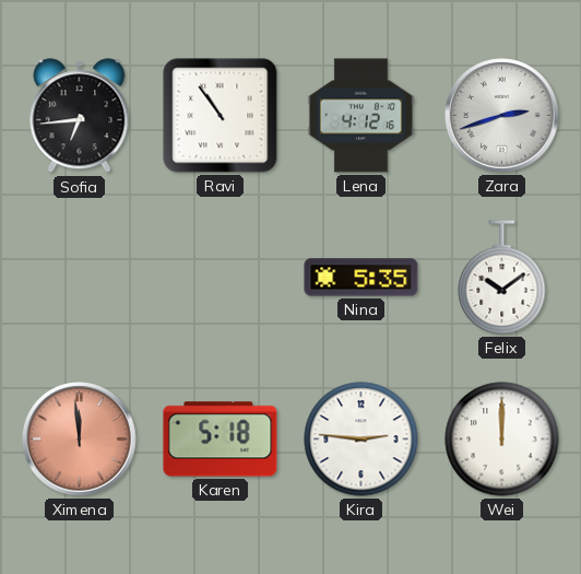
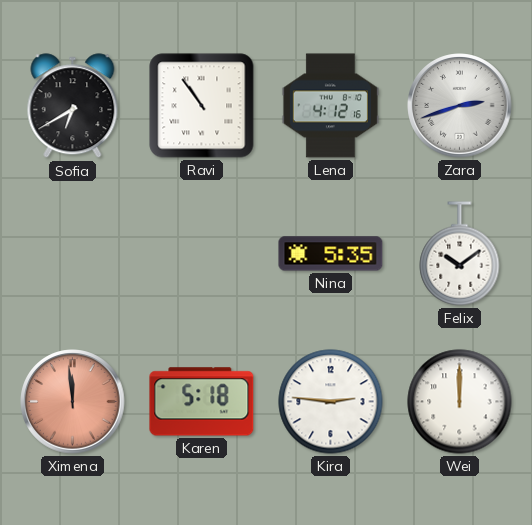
Sofia: 6:44 -> 6:40
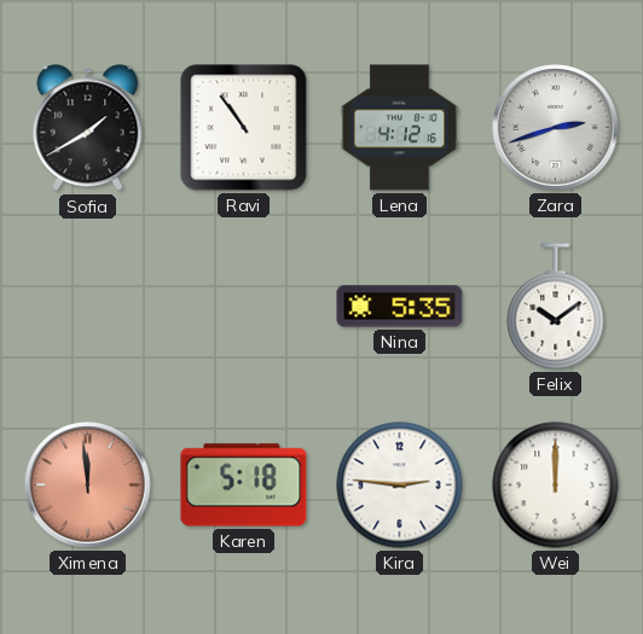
Sofia: 6:40 -> 1:40
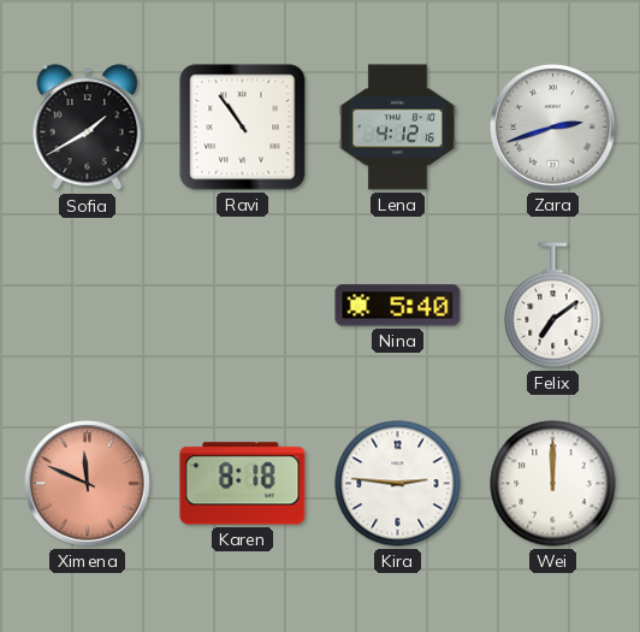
Nina: 5:35 -> 5:40
Felix: 10:09 -> 7:09
Ximena: 11:59 -> 11:49
Karen: 5:18 -> 8:18
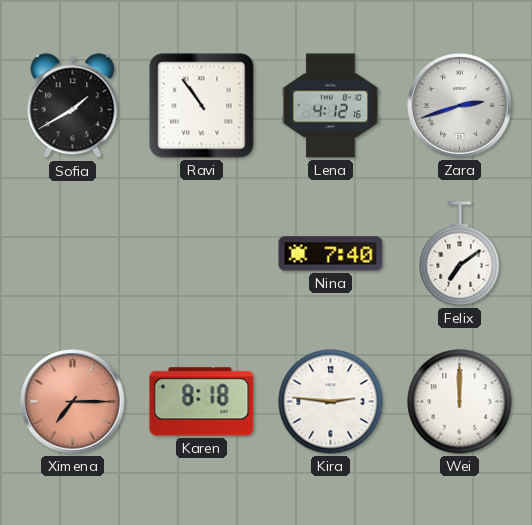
Nina: 5:40 -> 7:40
Ximena: 11:49 -> 7:15
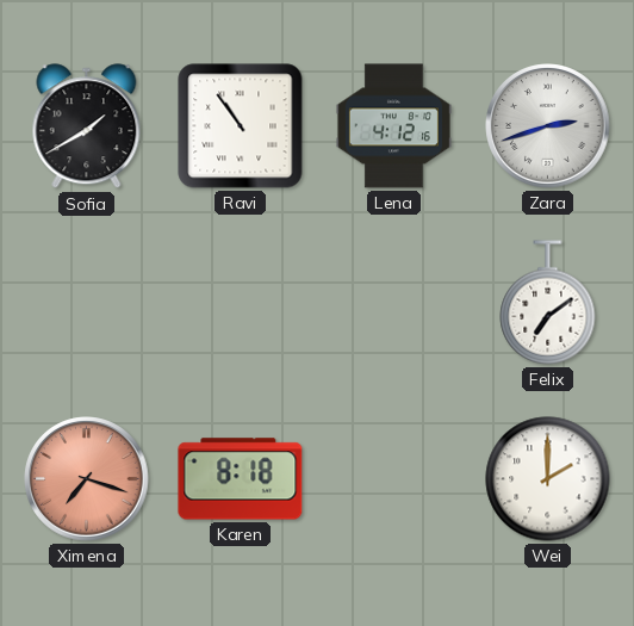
Nina: 7:40 -> none
Ximena: 7:15 -> 7:18
Kira: 2:46 -> none
Wei: 12:00 -> 2:00
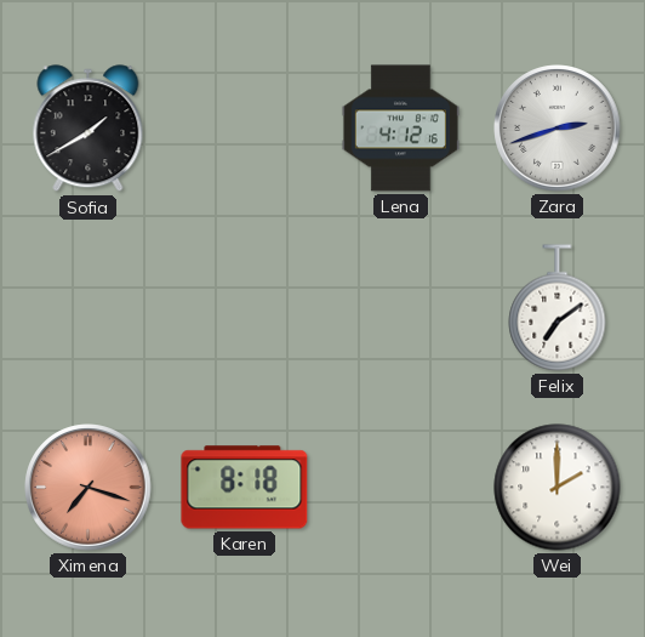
Ravi: 10:54 -> none
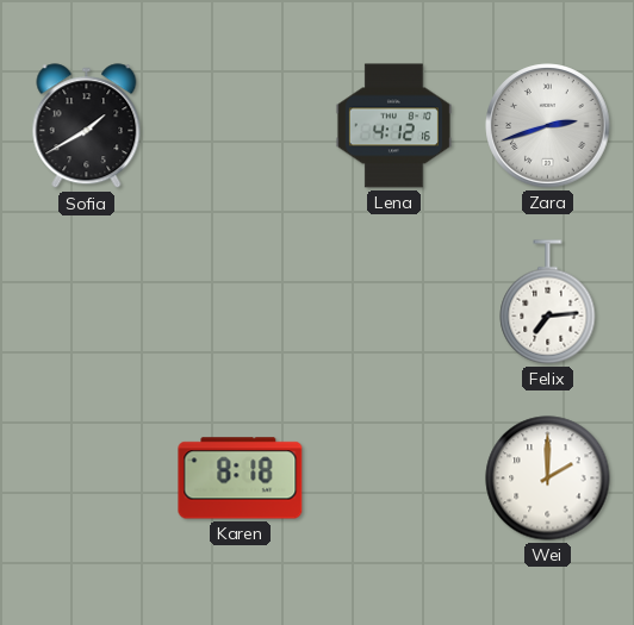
Felix: 7:09 -> 7:14
Ximena: 7:18 -> none
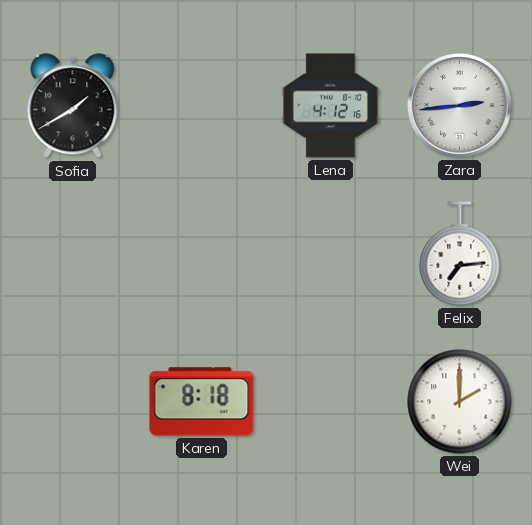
Zara: 2:42 -> 2:44
